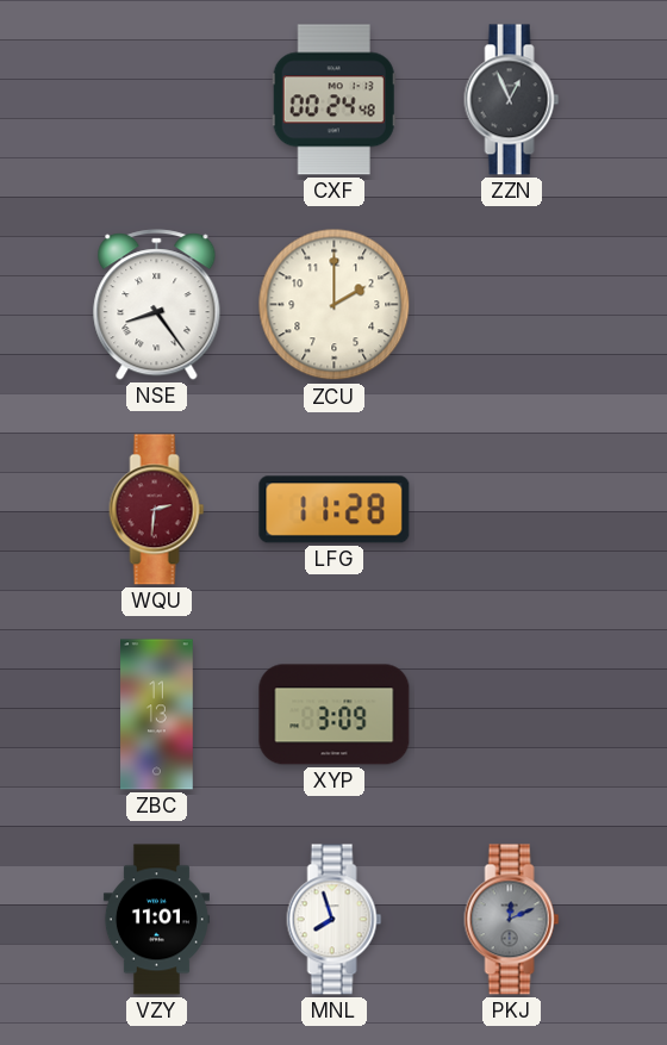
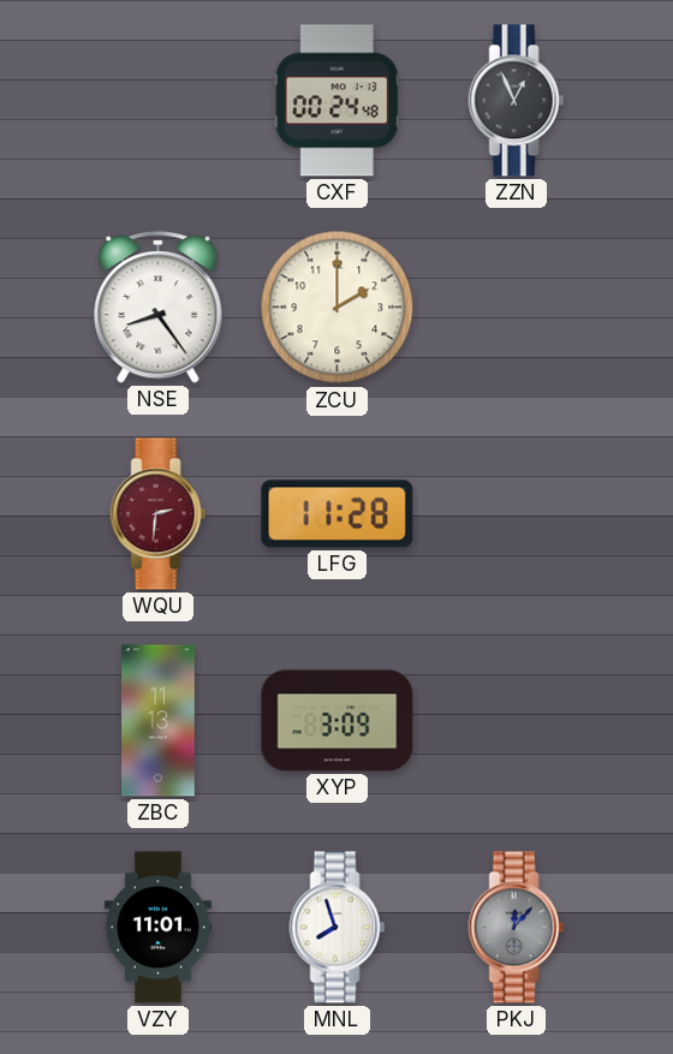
PKJ: 12:11 -> 12:07
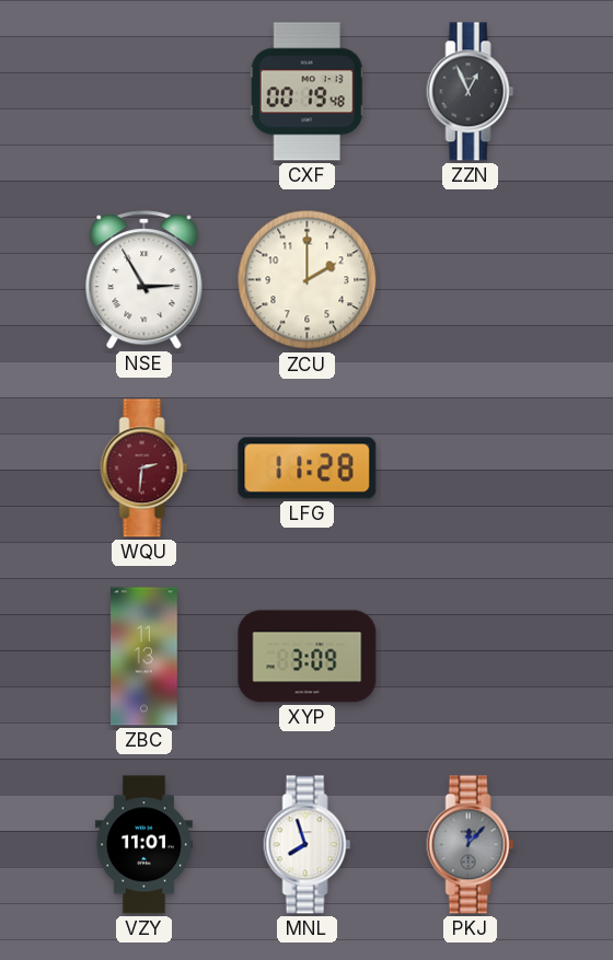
CXF: 00:24 -> 00:19
NSE: 8:24 -> 2:55
